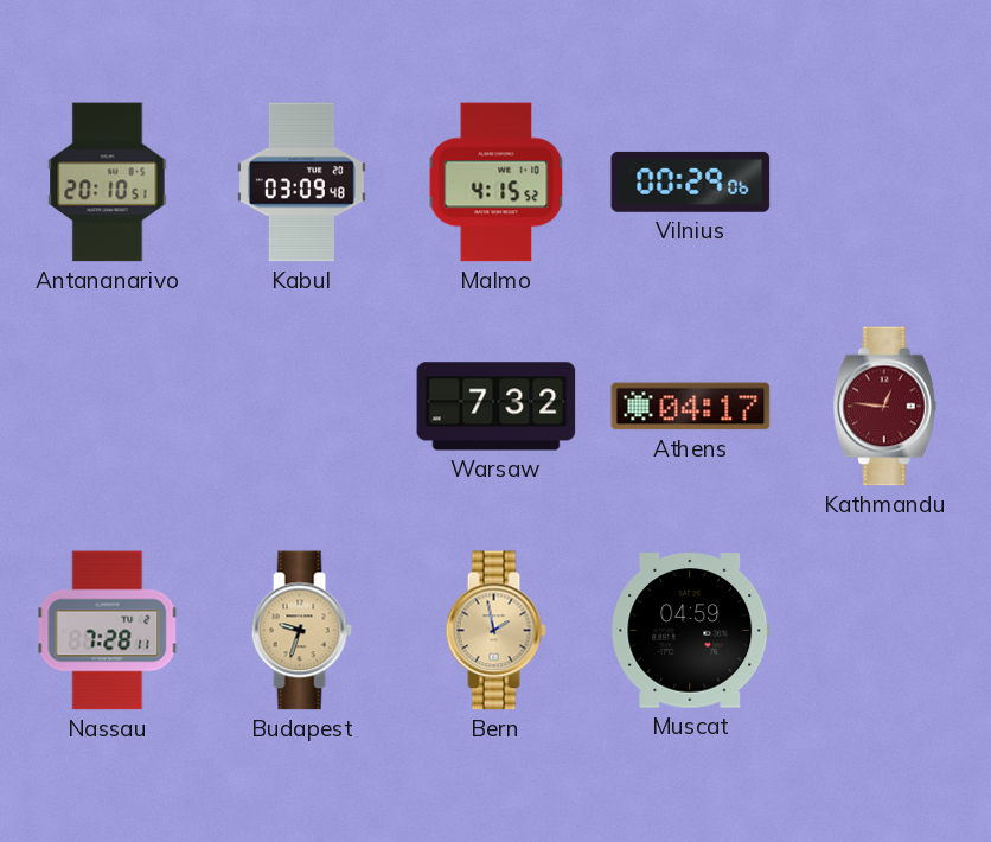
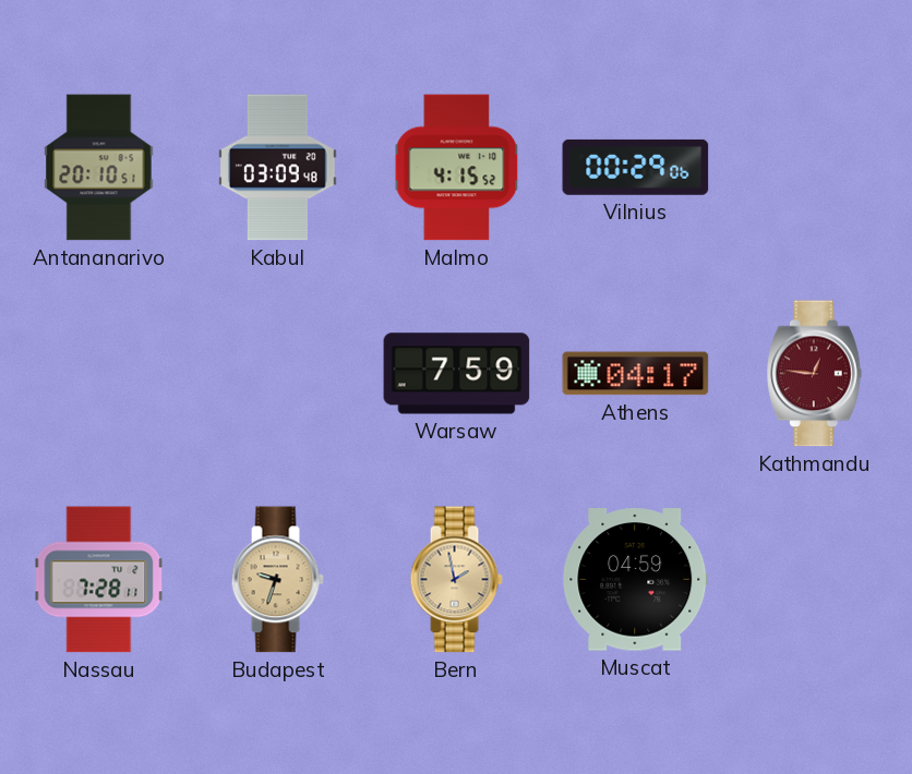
Warsaw: 7:32 -> 7:59
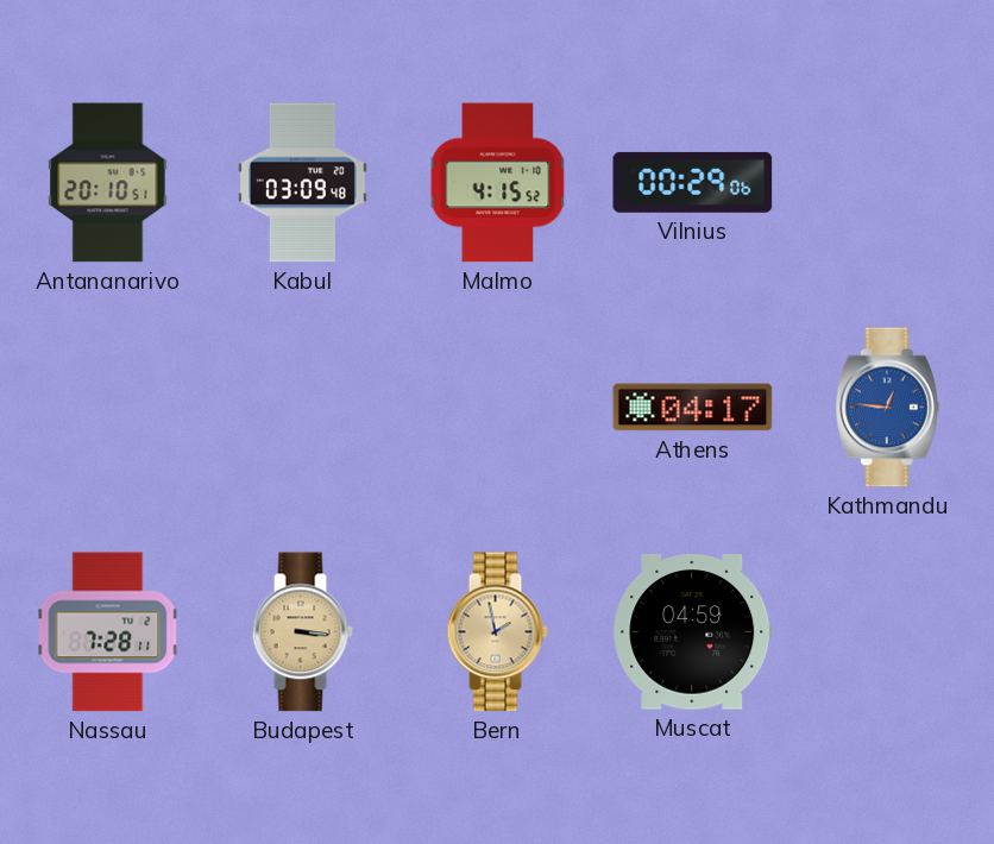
Warsaw: 7:59 -> none
Kathmandu dial: burgundy -> blue
Budapest: 9:33 -> 3:16
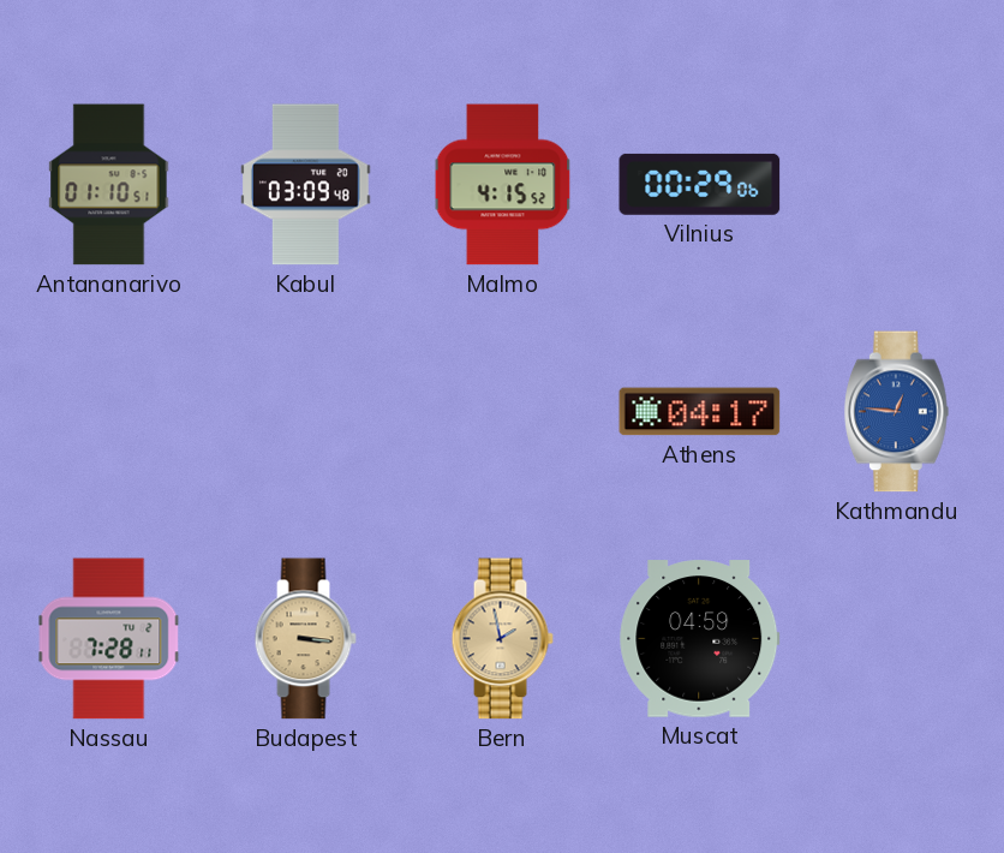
Antananarivo: 20:10 -> 01:10
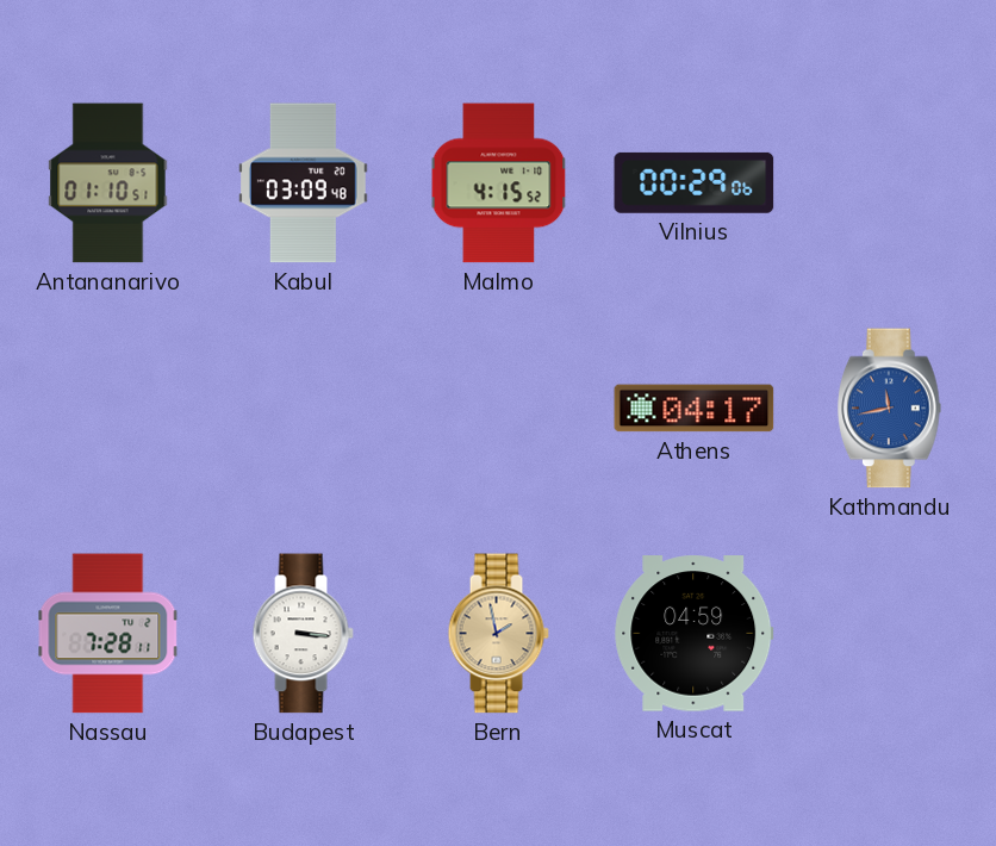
Kathmandu: 12:46 -> 11:43
Budapest dial: champagne -> white
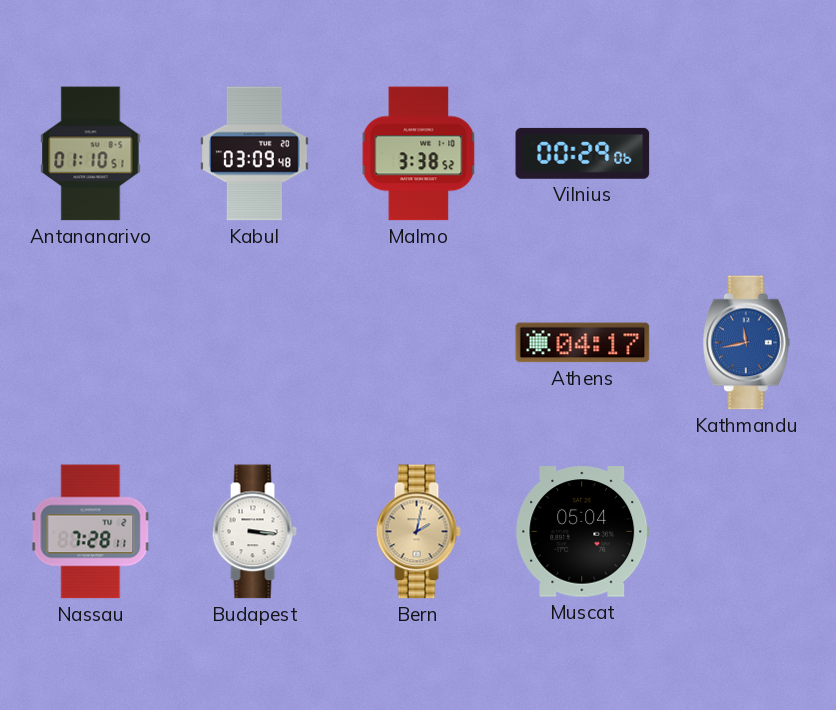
Malmo: 4:15 -> 3:38
Bern: 1:58 -> 2:02
Muscat: 04:59 -> 05:04
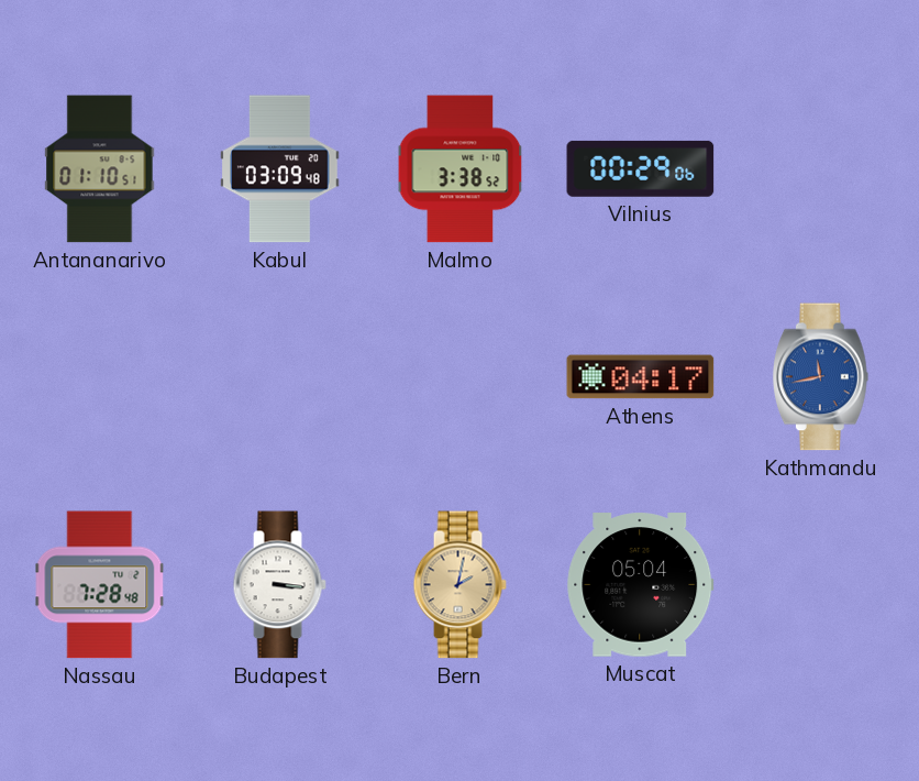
Nassau: 7:28:11 -> 7:28:48
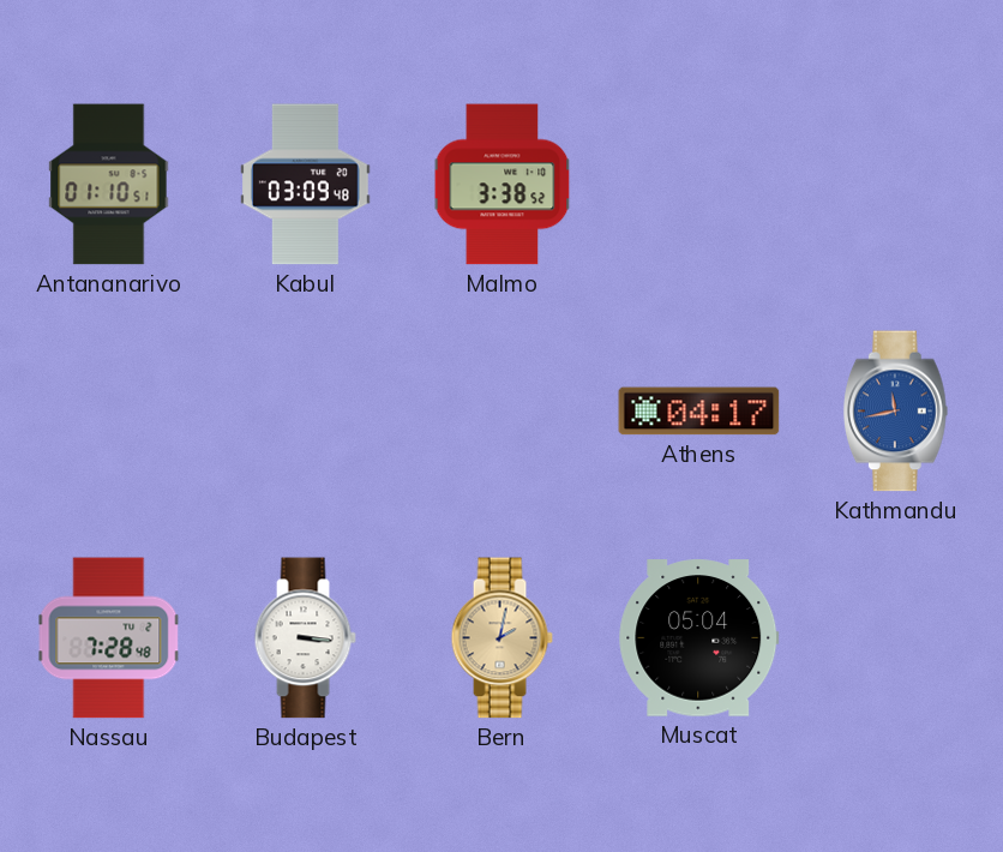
Vilnius: 00:29 -> none
